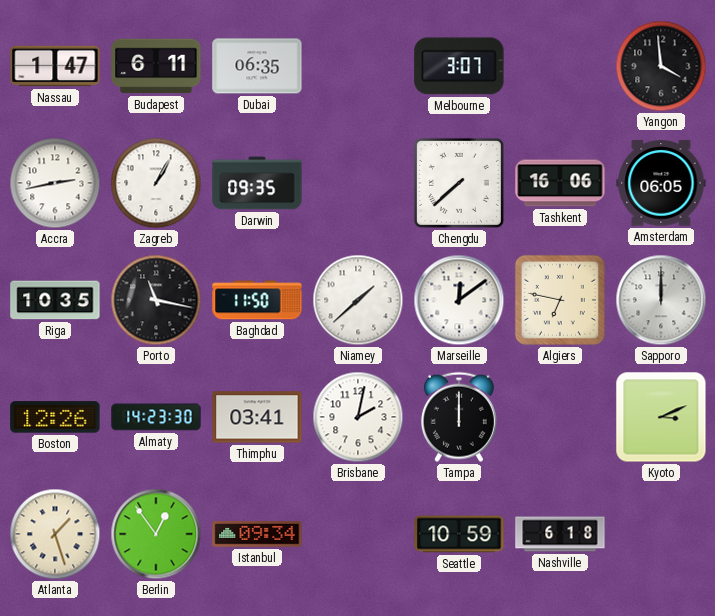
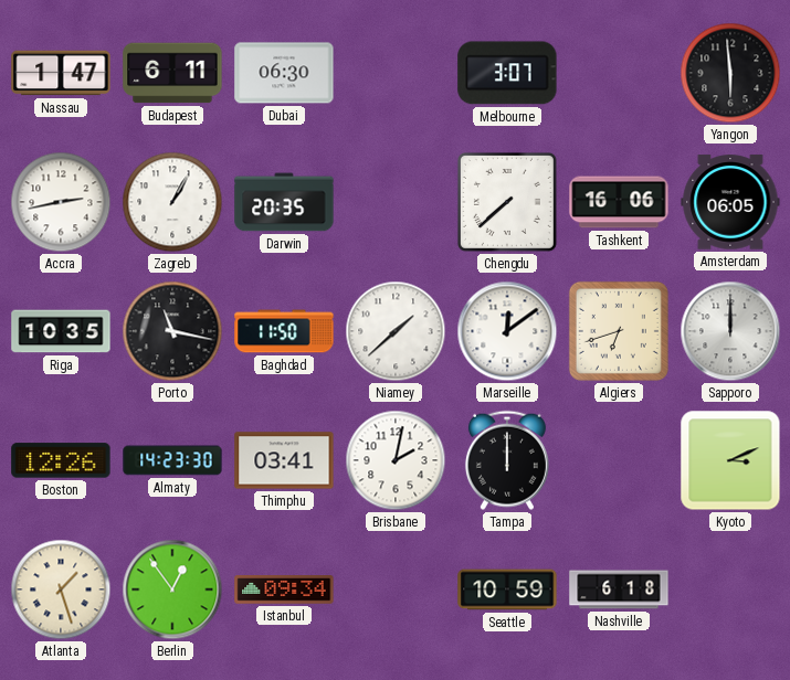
Dubai: 06:35 -> 06:30
Yangon: 3:59 -> 5:59
Darwin: 09:35 -> 20:35
Algiers: 6:47 -> 6:42
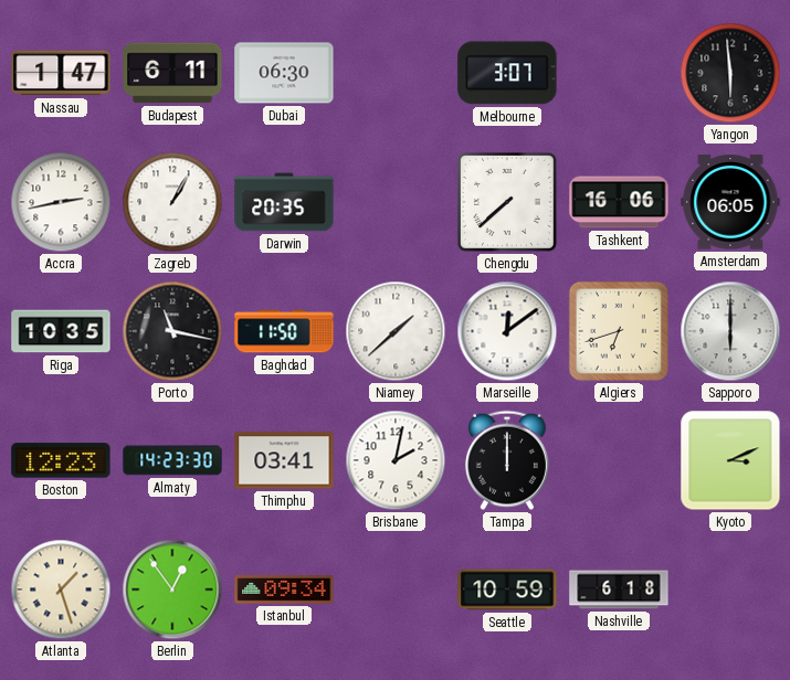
Sapporo: 12:00 -> 6:00
Boston: 12:26 -> 12:23
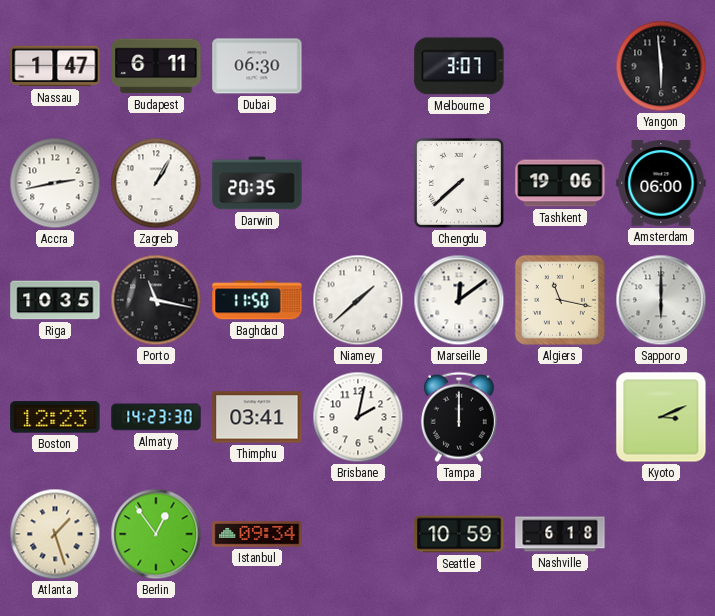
Tashkent: 16:06 -> 19:06
Amsterdam: 06:05 -> 06:00
Algiers: 6:42 -> 11:17
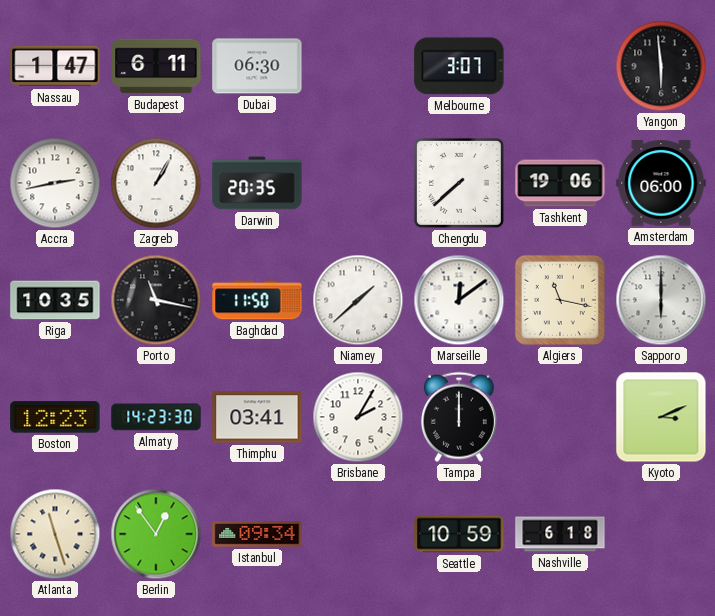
Brisbane: 2:02 -> 2:05
Atlanta: 1:27 -> 11:27
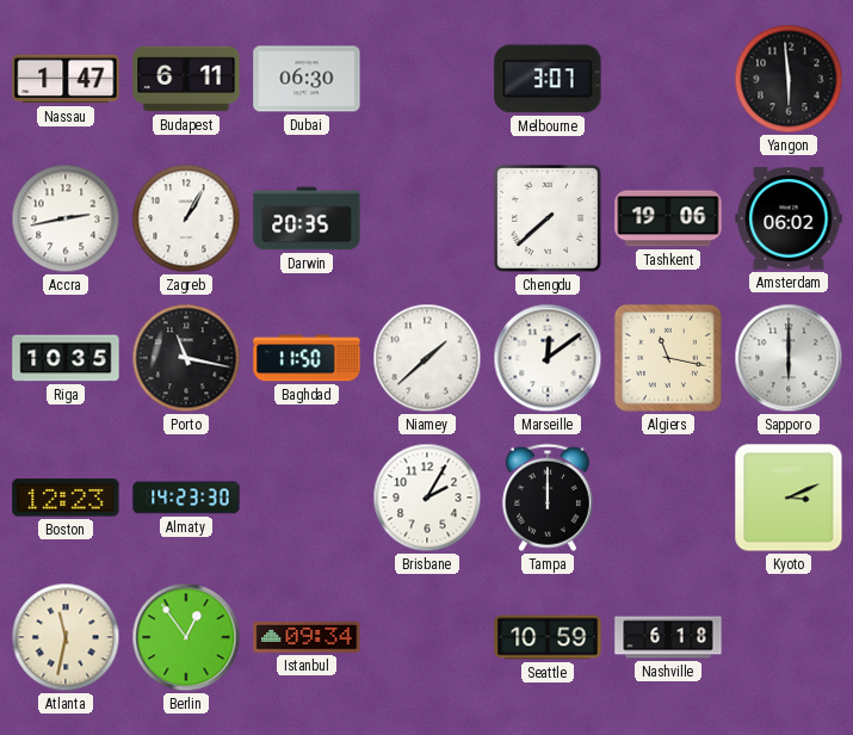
Amsterdam: 06:00 -> 06:02
Thimphu: 03:41 -> none
Atlanta: 11:27 -> 11:32
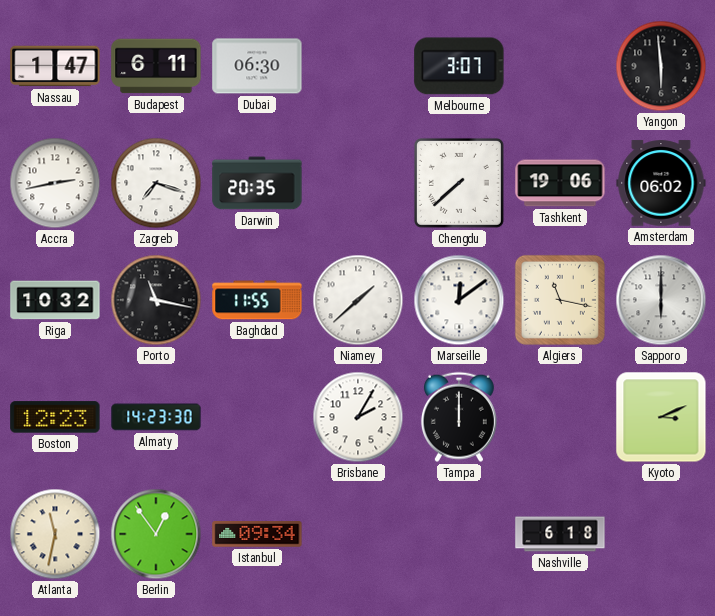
Zagreb: 1:05 -> 7:18
Riga: 10:35 -> 10:32
Baghdad: 11:50 -> 11:55
Seattle: 10:59 -> none
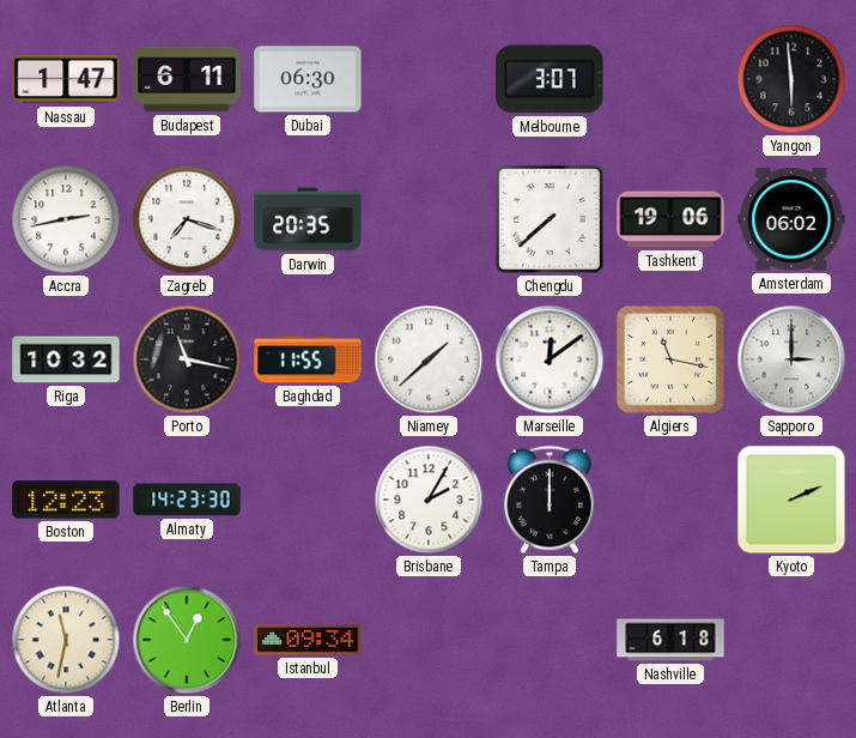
Sapporo: 6:00 -> 3:00
Kyoto: 3:11 -> 2:11
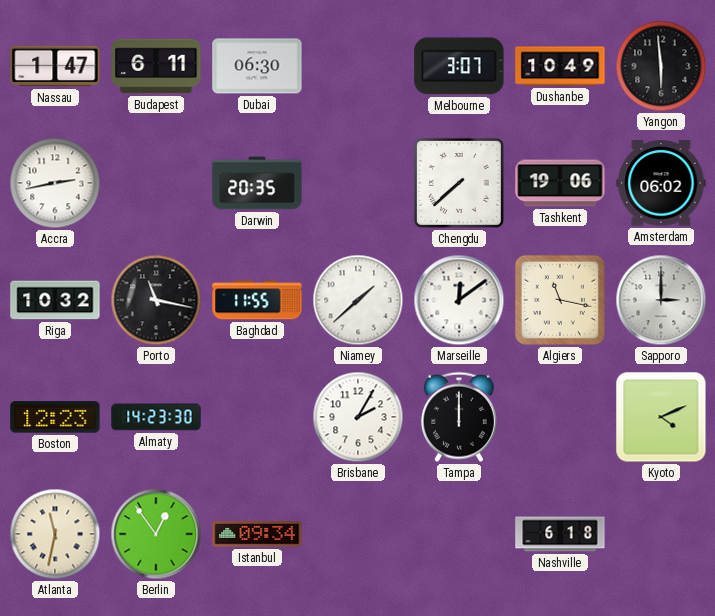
Dushanbe: none -> 10:49
Zagreb: 7:18 -> none
Kyoto: 2:11 -> 4:11
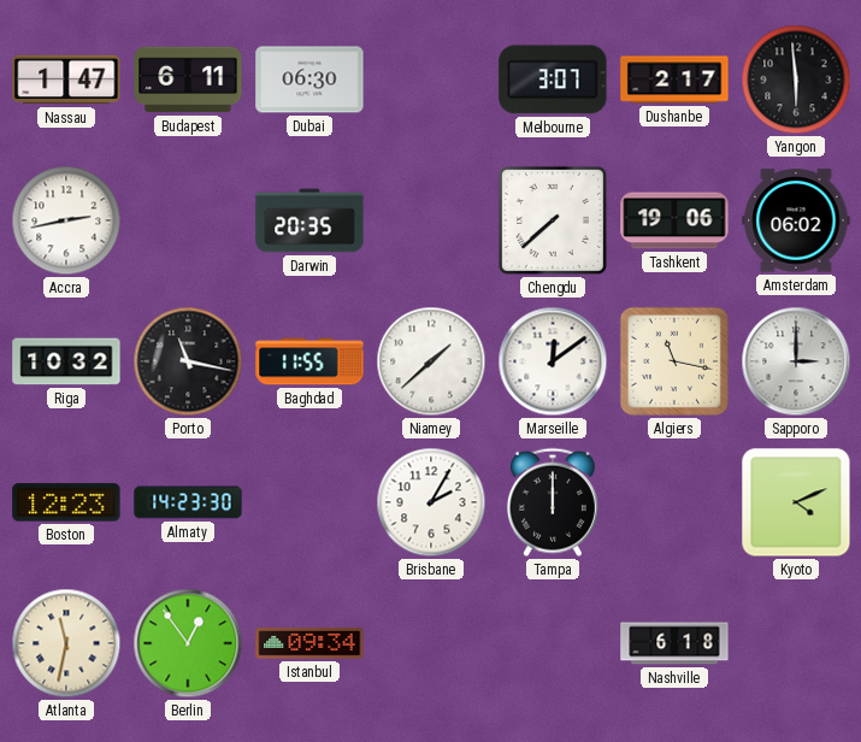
Dushanbe: 10:49 -> 2:17
